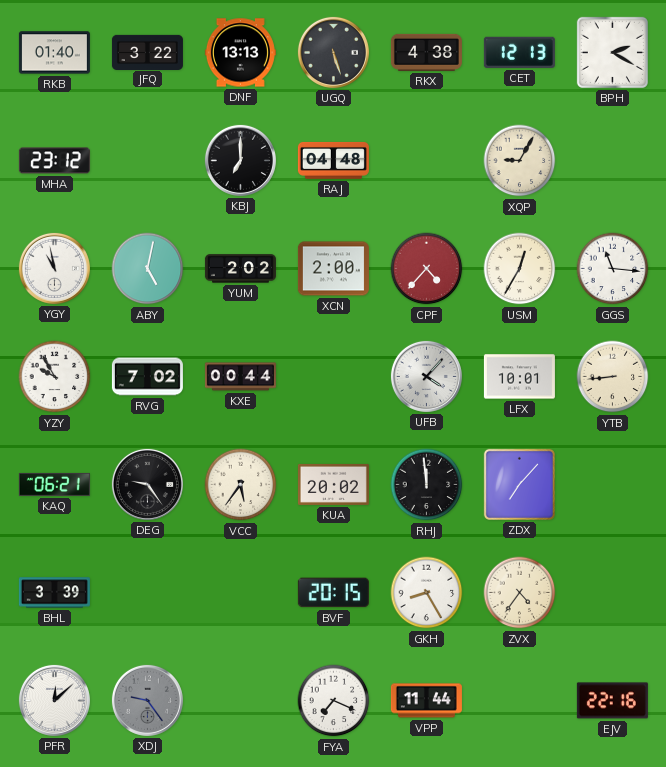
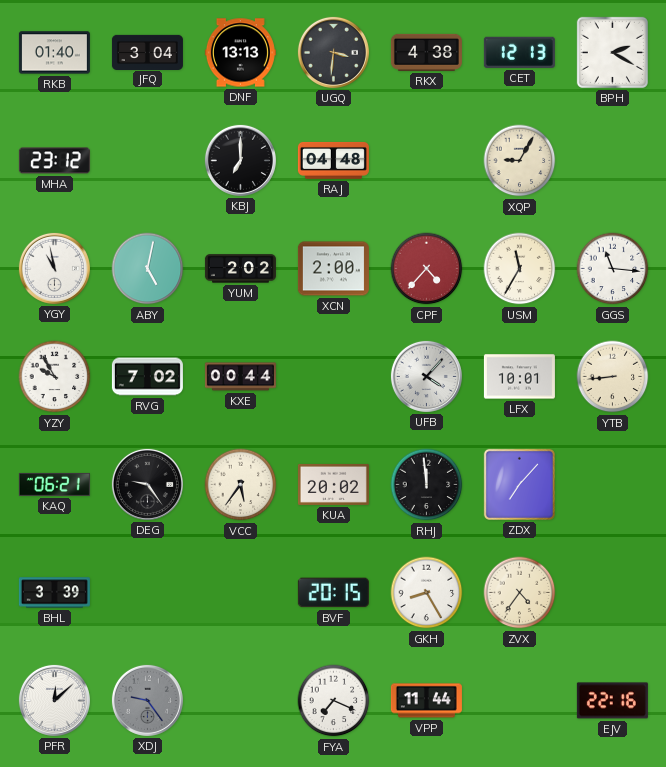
JFQ: 3:22 -> 3:04
UGQ: 5:27 -> 3:31
USM: 12:35 -> 11:35
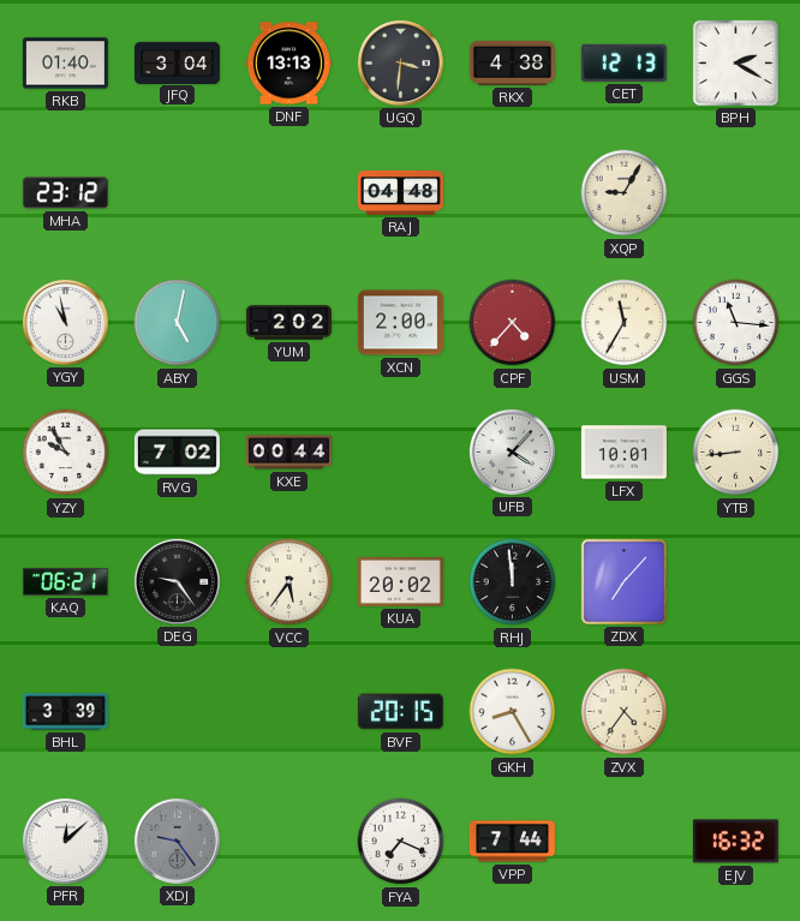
KBJ: 7:00 -> none
VPP: 11:44 -> 7:44
EJV: 22:16 -> 16:32
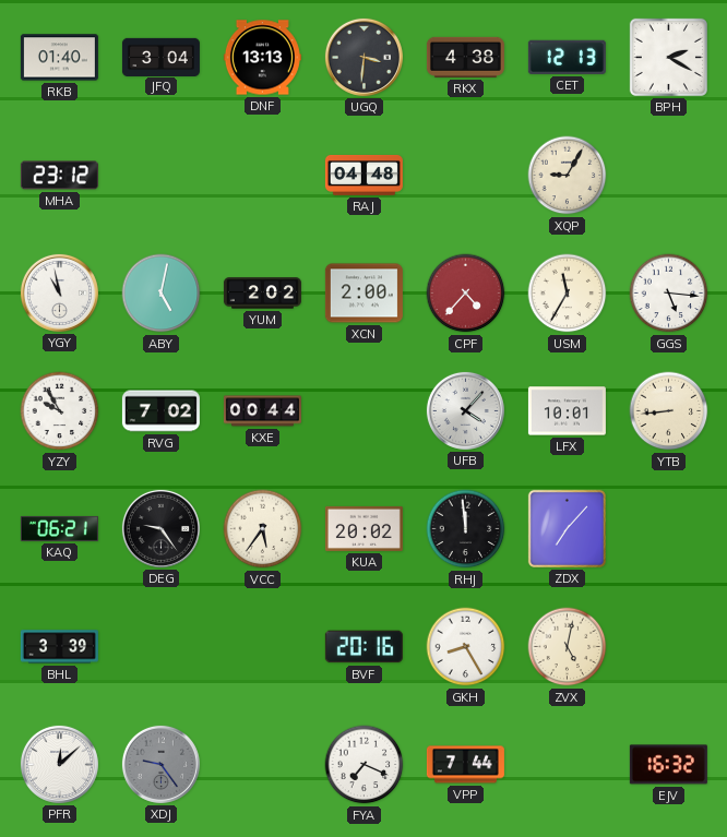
GGS: 11:16 -> 5:16
BVF: 20:15 -> 20:16
ZVX: 4:36 -> 5:02
